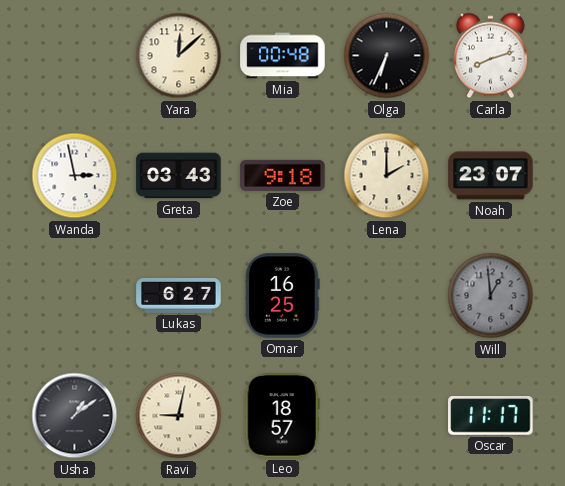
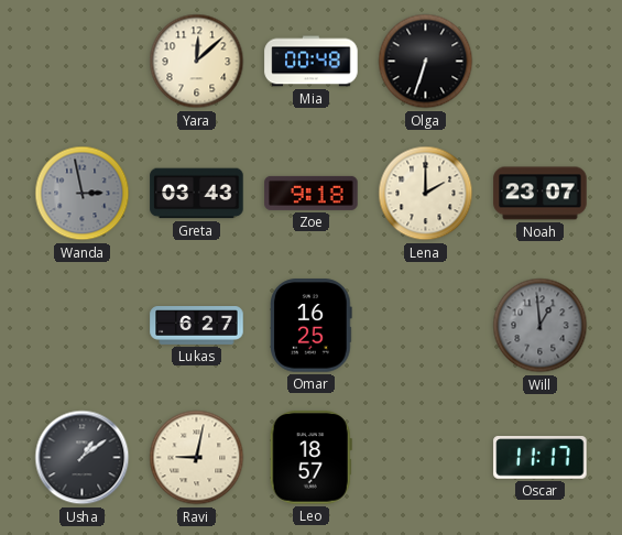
Olga: 6:34 -> 6:33
Carla: 8:12 -> none
Wanda dial: white -> grey
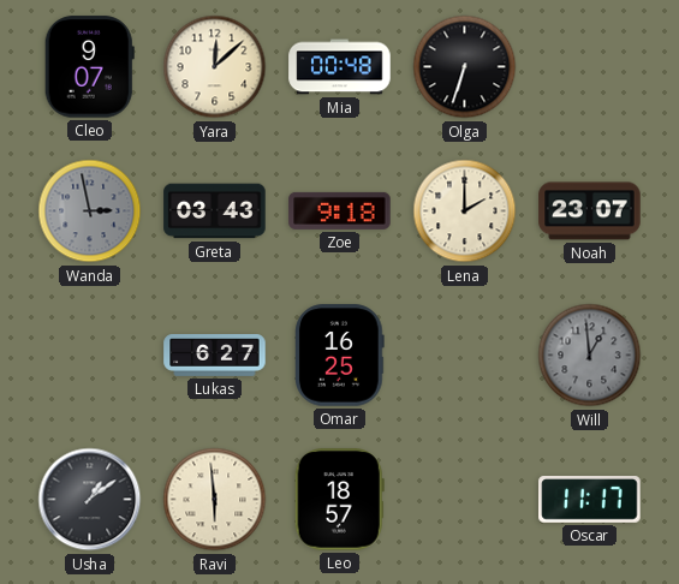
Cleo: none -> 9:07
Ravi: 9:02 -> 5:59
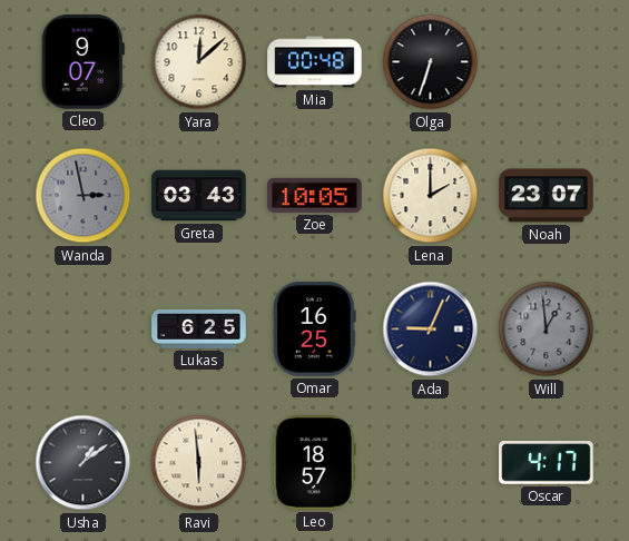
Zoe: 9:18 -> 10:05
Lukas: 6:27 -> 6:25
Ada: none -> 9:04
Oscar: 11:17 -> 4:17
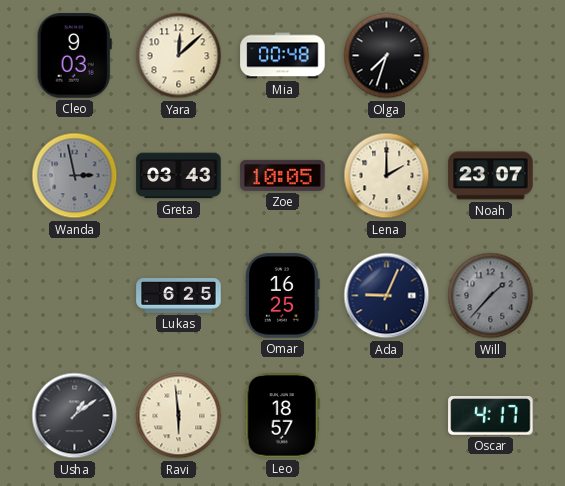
Cleo: 9:07 -> 9:03
Olga: 6:33 -> 7:33
Will: 12:59 -> 1:37
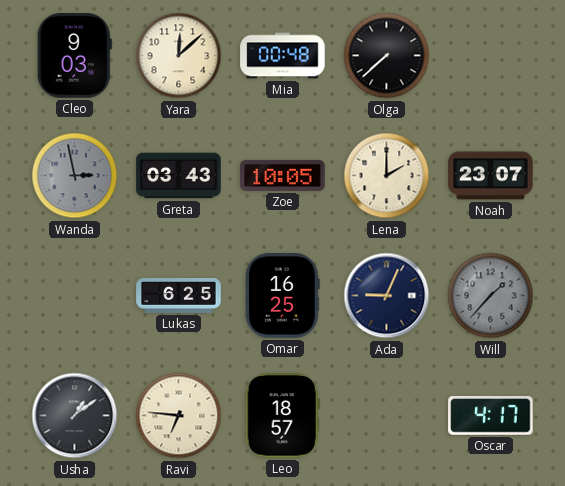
Olga: 7:33 -> 7:38
Ravi: 5:59 -> 6:46
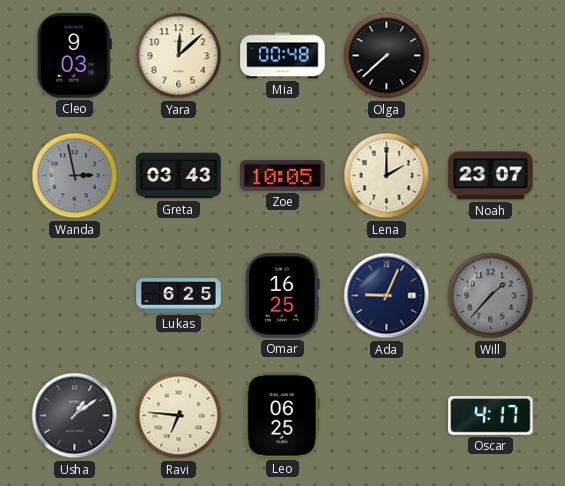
Leo: 18:57 -> 06:25
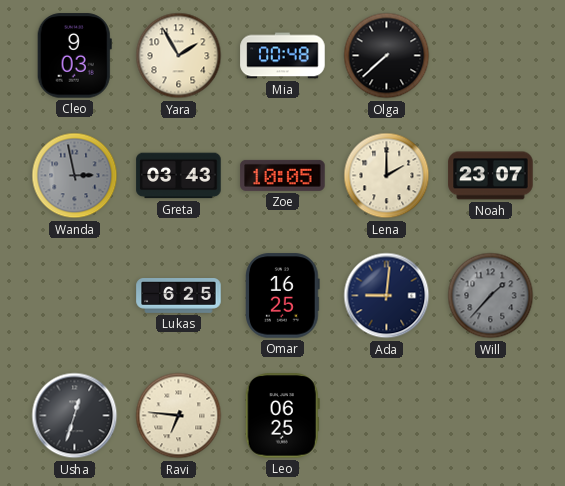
Yara: 12:08 -> 1:55
Ada: 9:04 -> 9:01
Usha: 1:09 -> 12:33
Oscar: 4:17 -> none
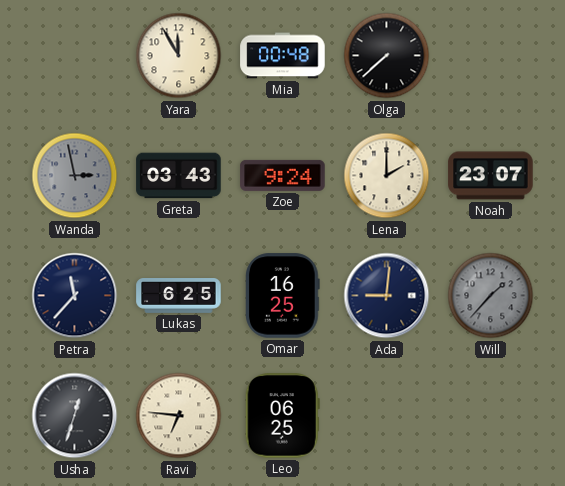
Cleo: 9:03 -> none
Yara: 1:55 -> 11:55
Zoe: 10:05 -> 9:24
Petra: none -> 11:37
